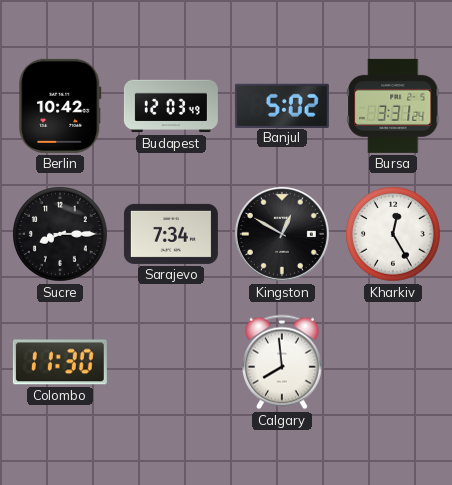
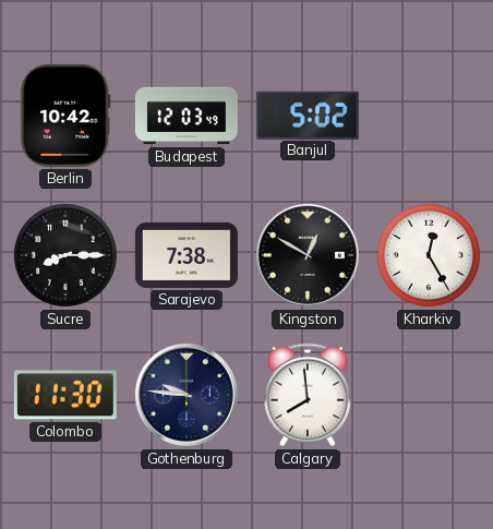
Bursa: 3:31 -> none
Sarajevo: 7:34 -> 7:38
Gothenburg: none -> 9:46
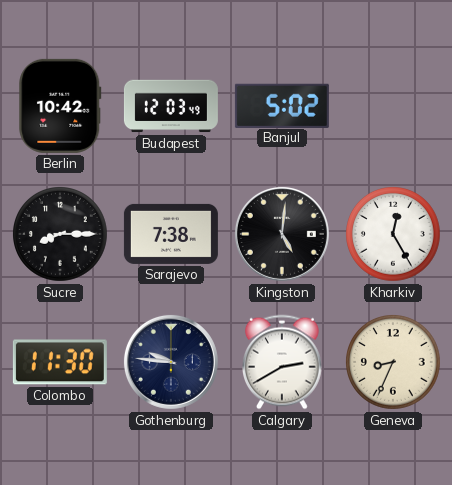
Kingston: 12:50 -> 5:01
Calgary: 7:59 -> 2:40
Geneva: none -> 8:34
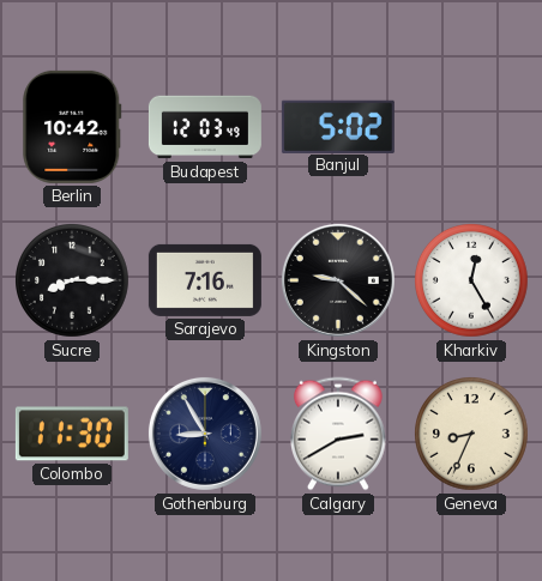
Sarajevo: 7:38 -> 7:16
Kingston: 5:01 -> 9:22
Gothenburg: 9:46 -> 8:55
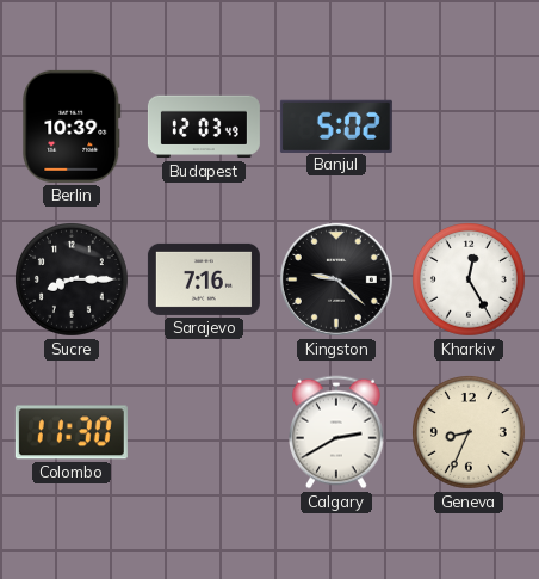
Berlin: 10:42 -> 10:39
Gothenburg: 8:55 -> none
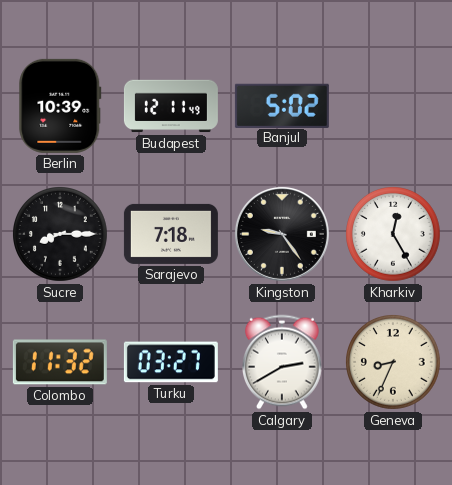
Budapest: 12:03 -> 12:11
Sarajevo: 7:16 -> 7:18
Kingston: 9:22 -> 9:24
Colombo: 11:30 -> 11:32
Turku: none -> 03:27
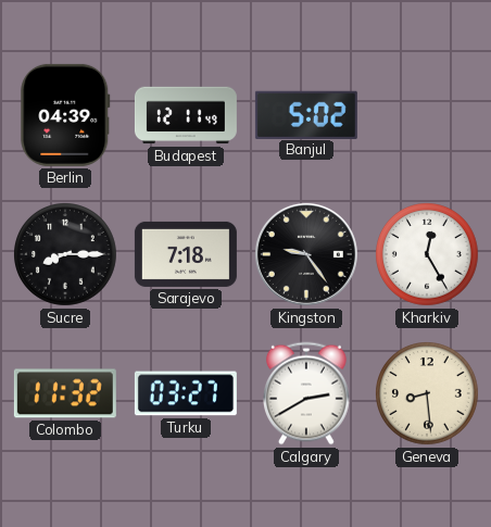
Berlin: 10:39 -> 04:39
Geneva: 8:34 -> 8:29
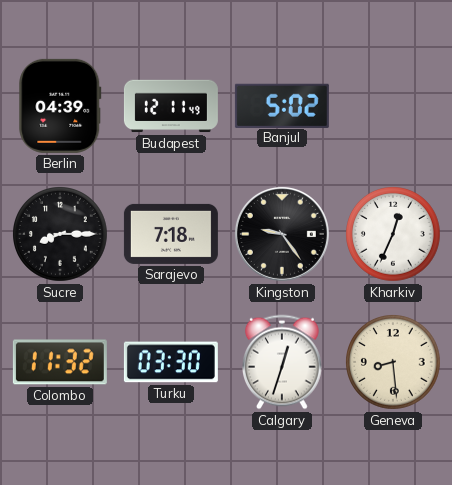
Kharkiv: 12:25 -> 12:34
Turku: 03:27 -> 03:30
Calgary: 2:40 -> 12:33
